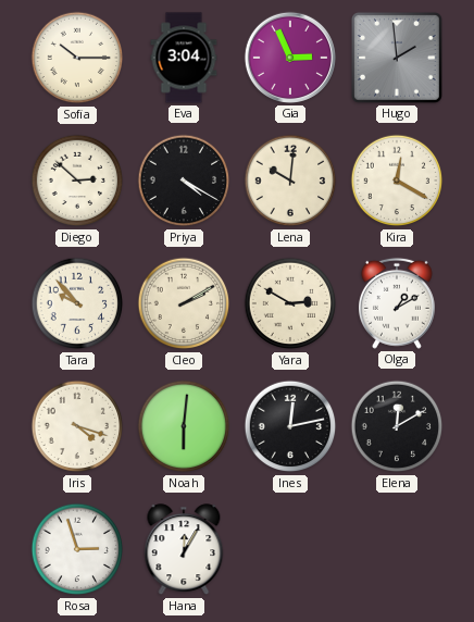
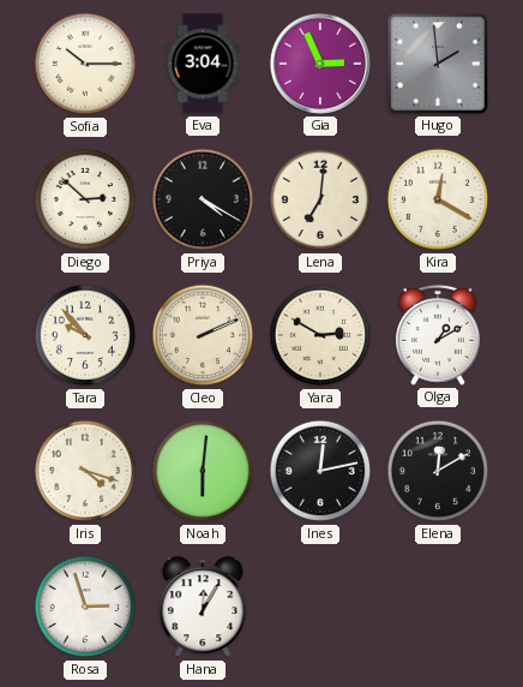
Lena: 10:01 -> 7:01
Cleo: 2:10 -> 2:11
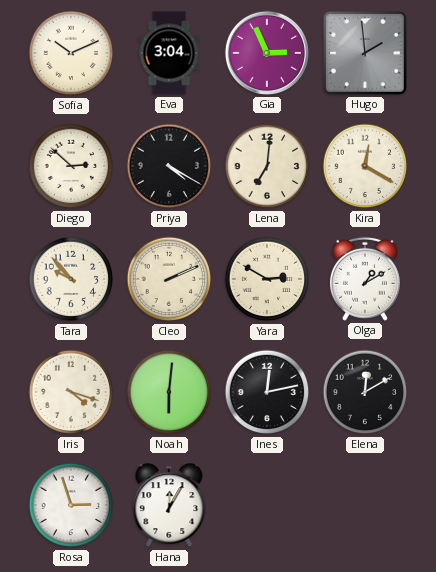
Sofia: 10:15 -> 10:11
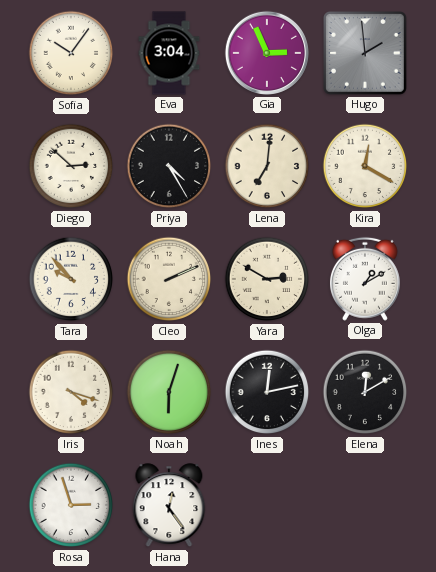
Sofia: 10:11 -> 10:06
Priya: 4:20 -> 4:25
Noah: 6:01 -> 6:03
Hana: 12:05 -> 12:24
